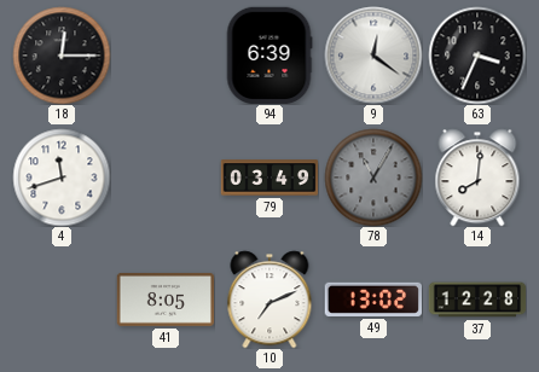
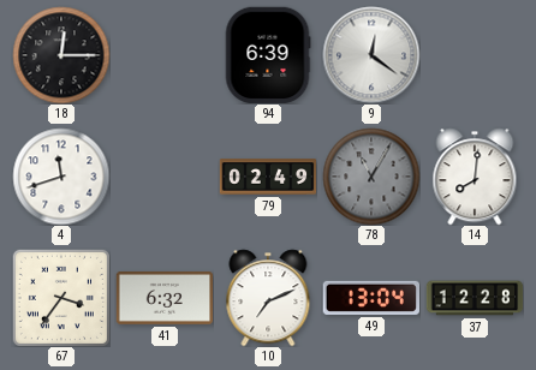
63: 3:34 -> none
79: 03:49 -> 02:49
67: none -> 3:36
41: 8:05 -> 6:32
49: 13:02 -> 13:04
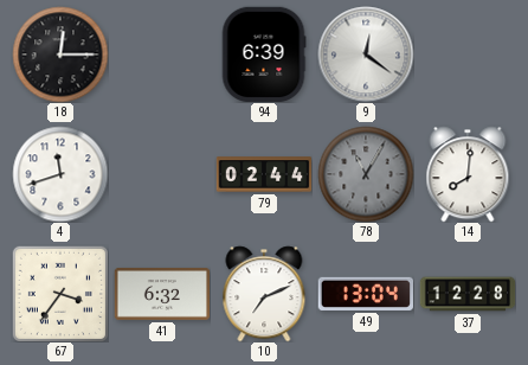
79: 02:49 -> 02:44
